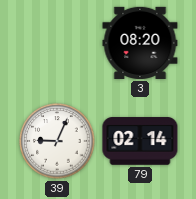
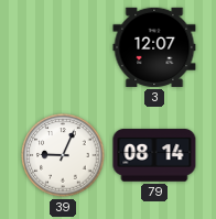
3: 08:20 -> 12:07
79: 02:14 -> 08:14
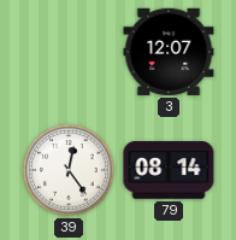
39: 9:04 -> 12:24
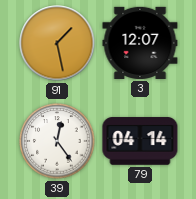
91: none -> 1:28
79: 08:14 -> 04:14
